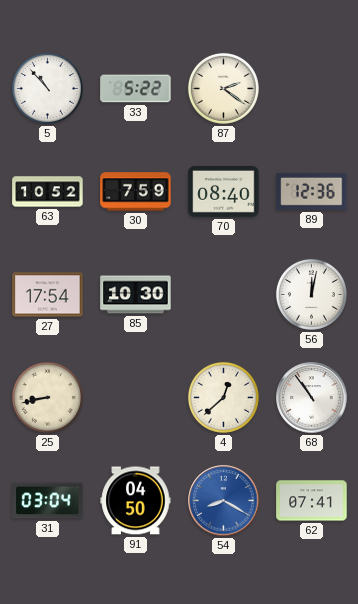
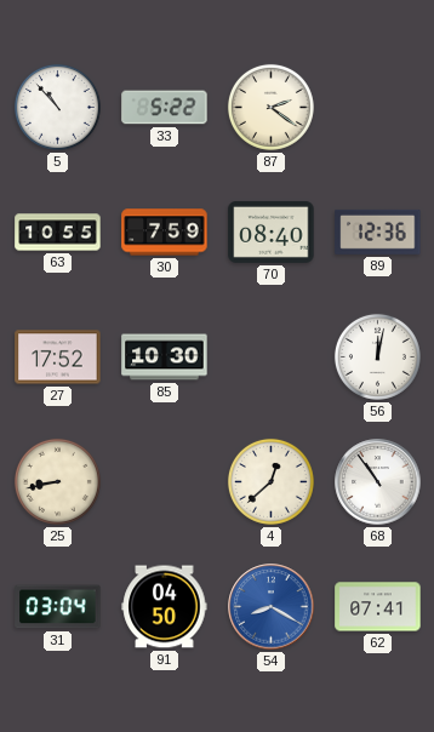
63: 10:52 -> 10:55
27: 17:54 -> 17:52
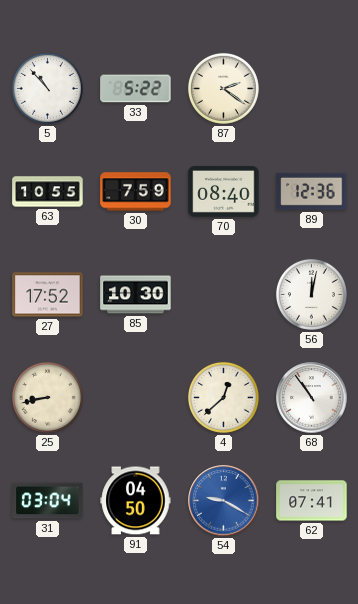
54: 8:20 -> 9:20
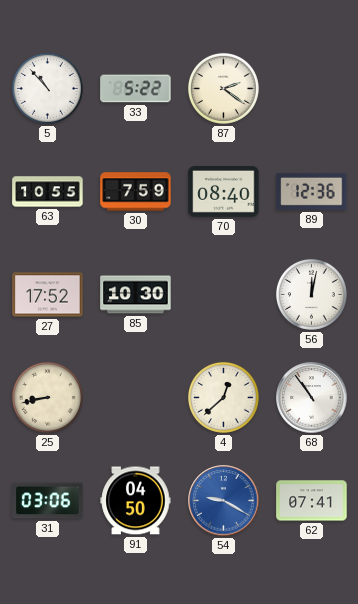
31: 03:04 -> 03:06
